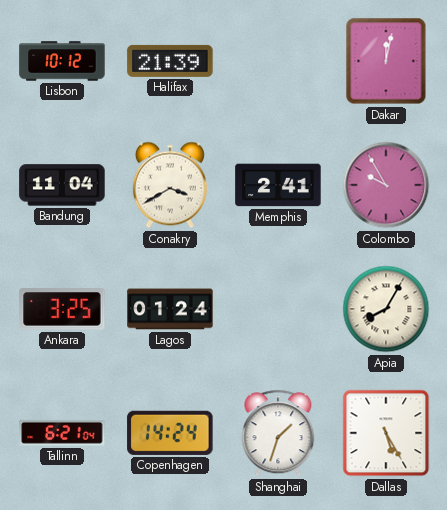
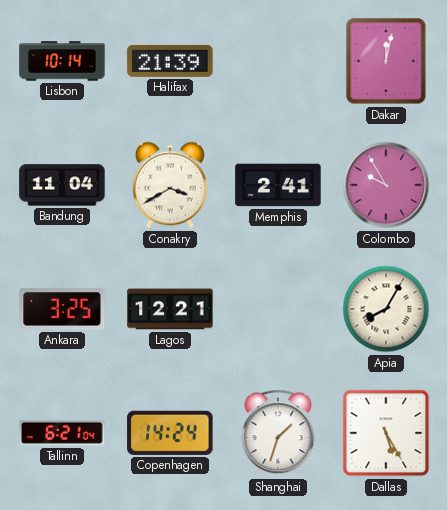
Lisbon: 10:12 -> 10:14
Lagos: 01:24 -> 12:21
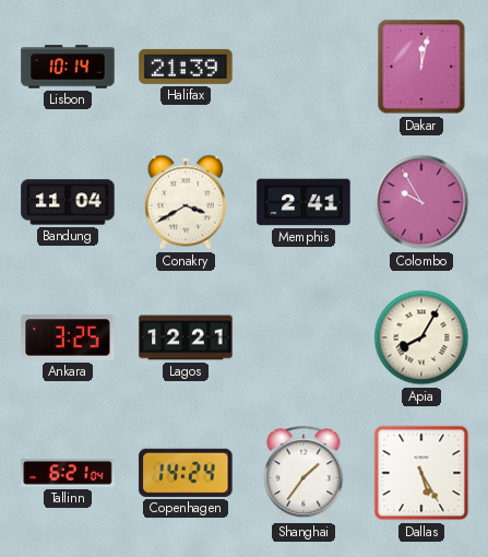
Shanghai: 1:33 -> 1:36
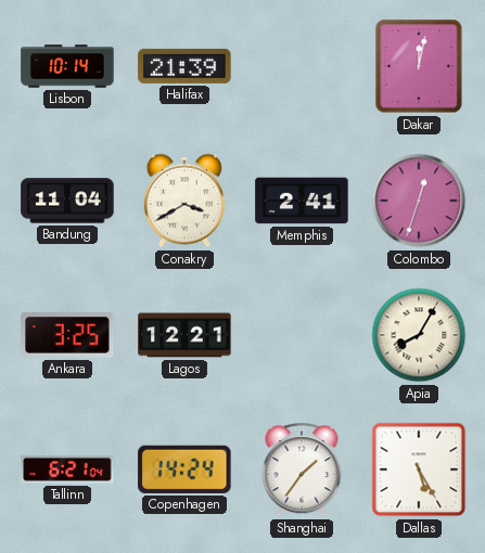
Colombo: 9:55 -> 12:33
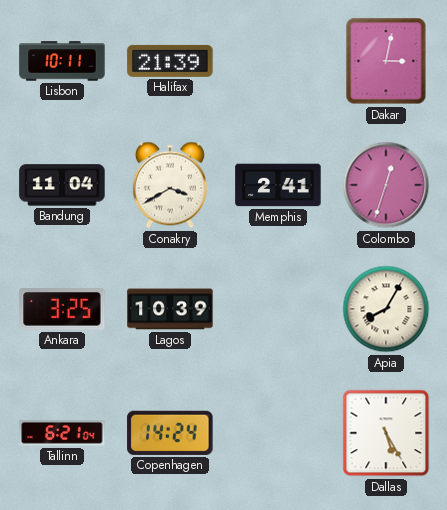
Lisbon: 10:14 -> 10:11
Dakar: 12:02 -> 3:02
Lagos: 12:21 -> 10:39
Shanghai: 1:36 -> none
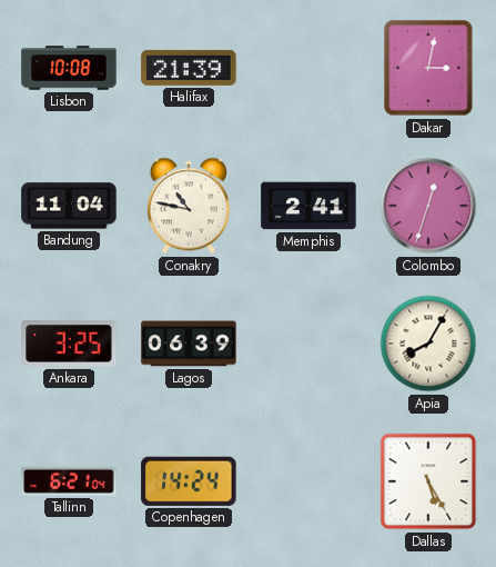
Lisbon: 10:11 -> 10:08
Conakry: 3:40 -> 10:47
Lagos: 10:39 -> 06:39
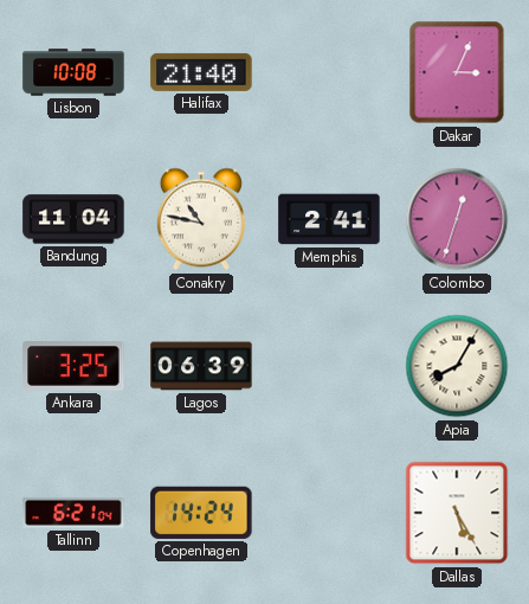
Halifax: 21:39 -> 21:40
Dakar: 3:02 -> 3:04
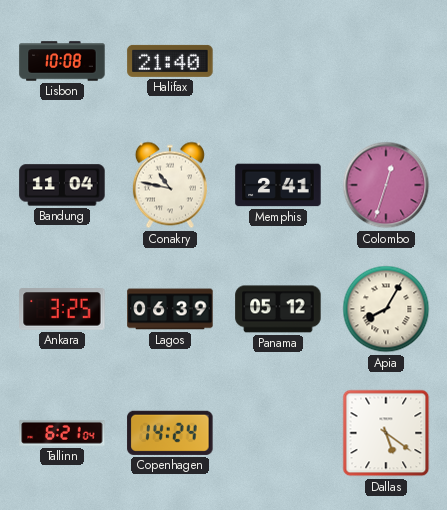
Dakar: 3:04 -> none
Panama: none -> 05:12
Dallas: 5:25 -> 5:21
